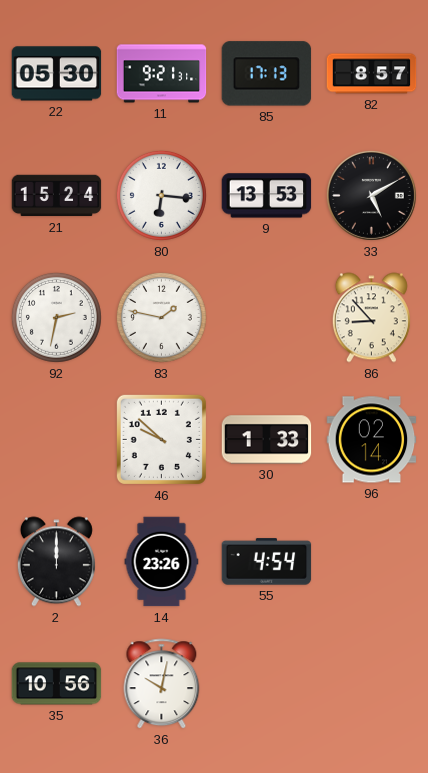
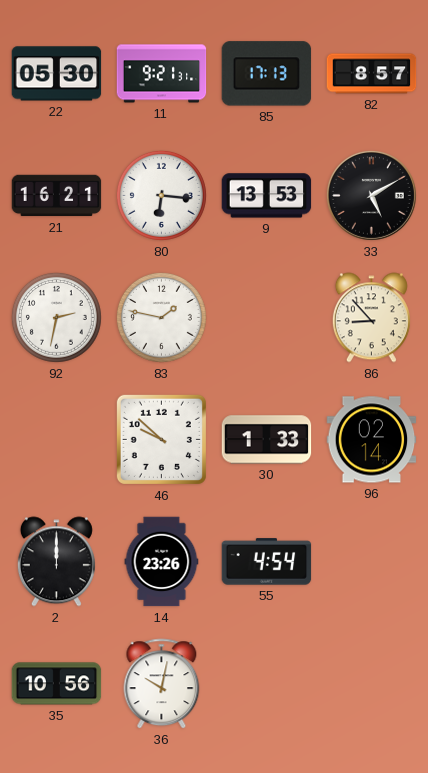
21: 15:24 -> 16:21
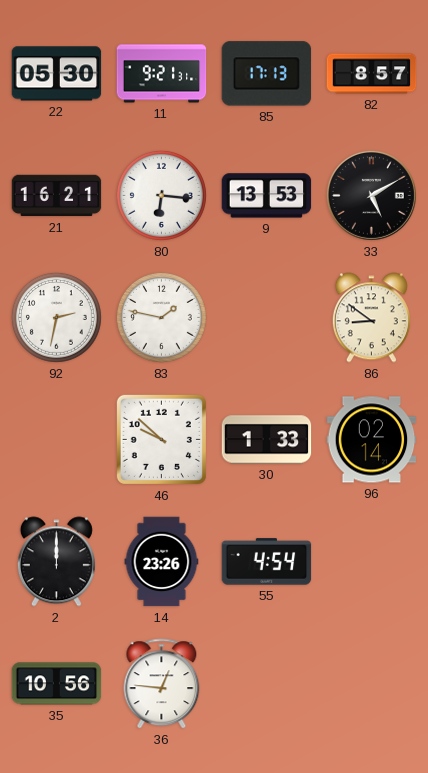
86: 8:53 -> 8:51
36: 10:02 -> 12:46
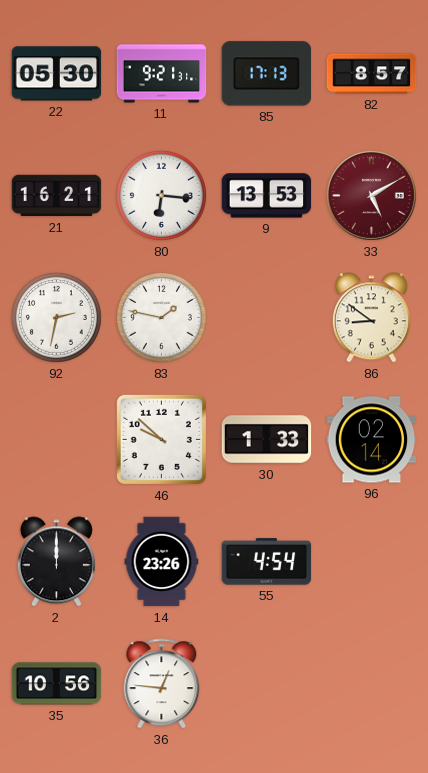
33 dial: black -> burgundy
